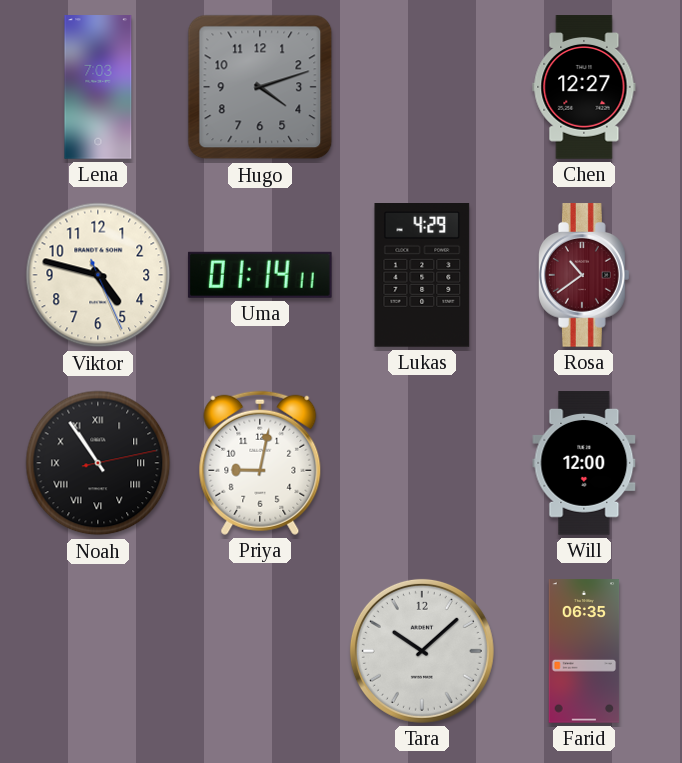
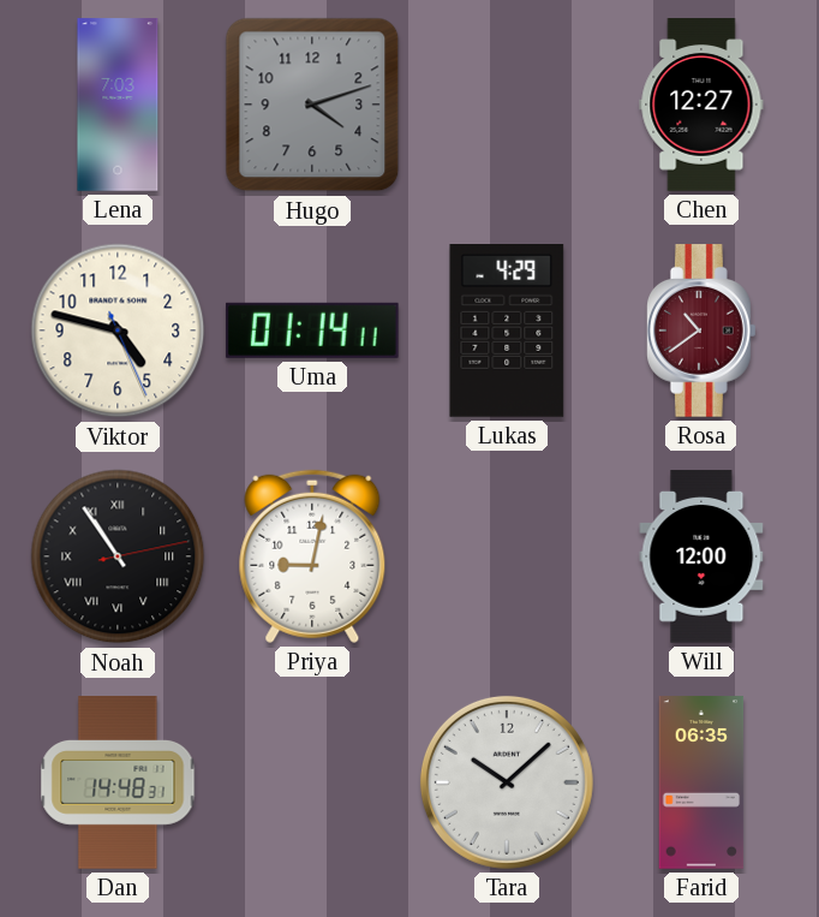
Dan: none -> 14:48
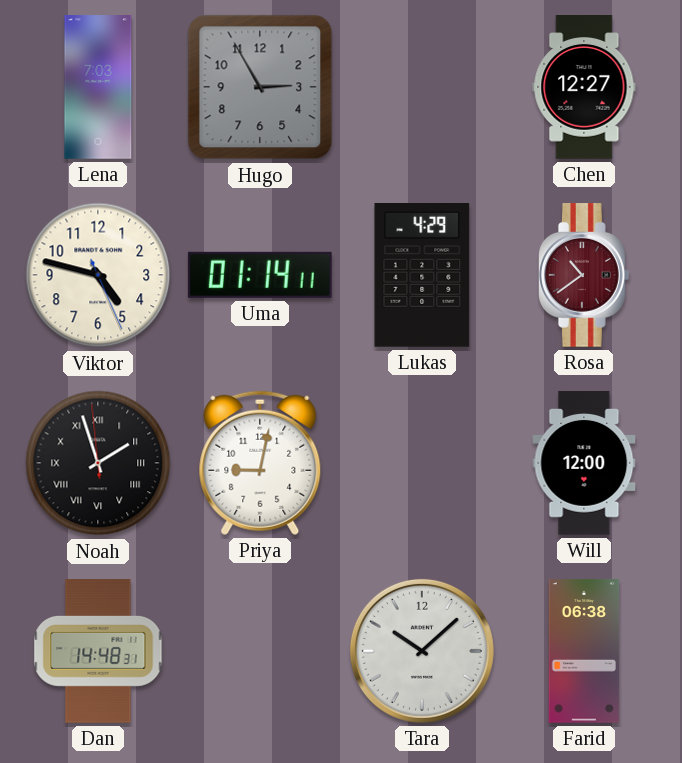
Hugo: 4:12 -> 2:55
Noah: 10:54 -> 1:56
Farid: 06:35 -> 06:38
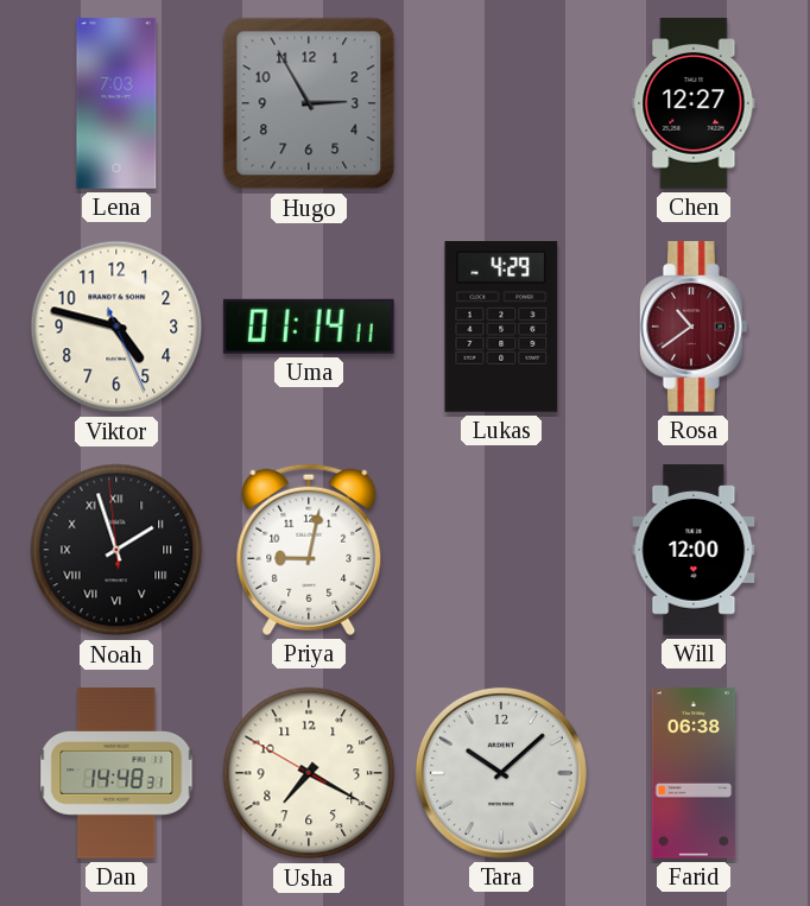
Usha: none -> 7:19
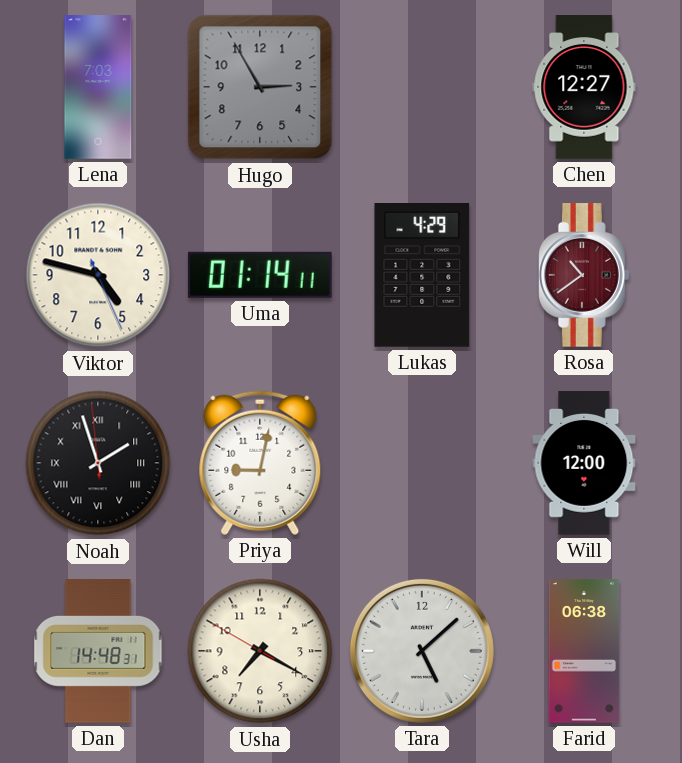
Tara: 10:08 -> 5:08
